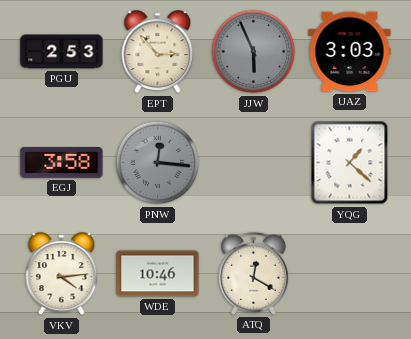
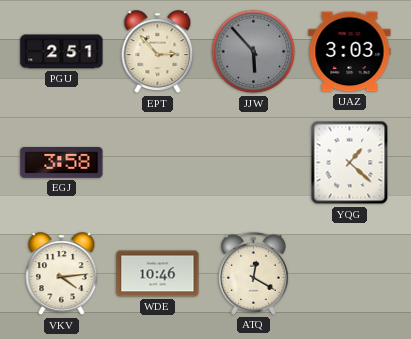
PGU: 2:53 -> 2:51
JJW: 5:56 -> 5:53
PNW: 12:16 -> none
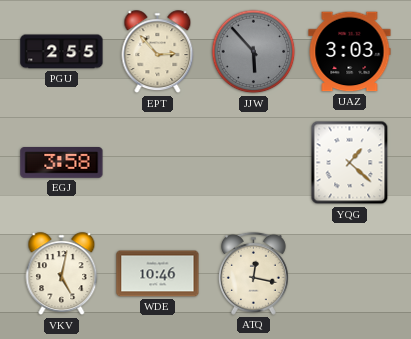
PGU: 2:51 -> 2:55
VKV: 4:14 -> 5:02
ATQ: 12:20 -> 12:17
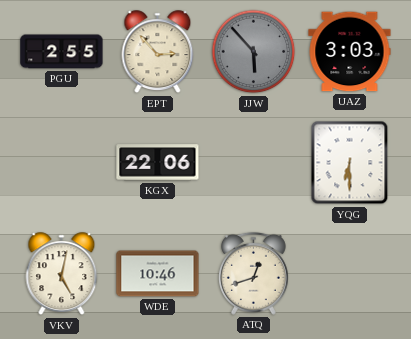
EGJ: 3:58 -> none
KGX: none -> 22:06
YQG: 1:22 -> 6:30
ATQ: 12:17 -> 12:42
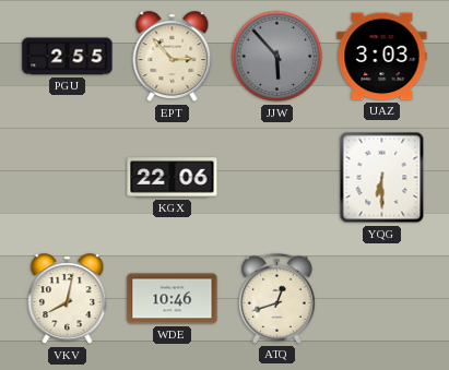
VKV: 5:02 -> 8:02
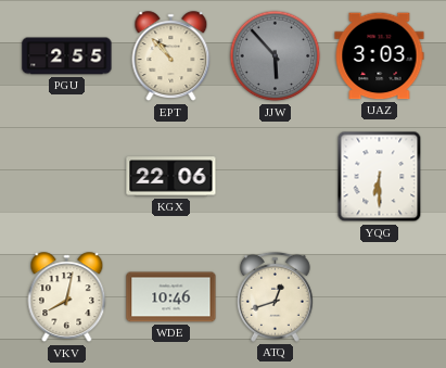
EPT: 2:53 -> 10:53
